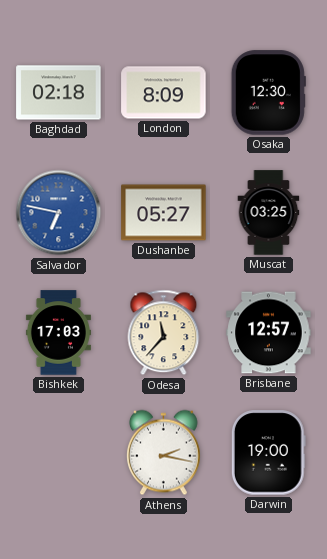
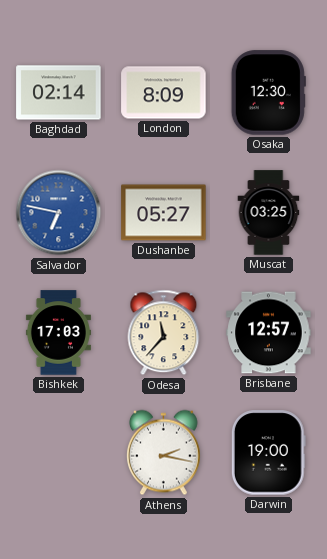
Baghdad: 02:18 -> 02:14
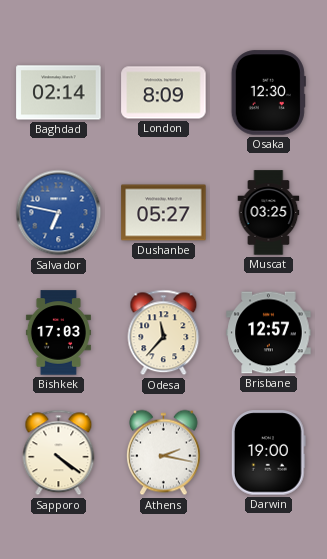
Sapporo: none -> 4:21
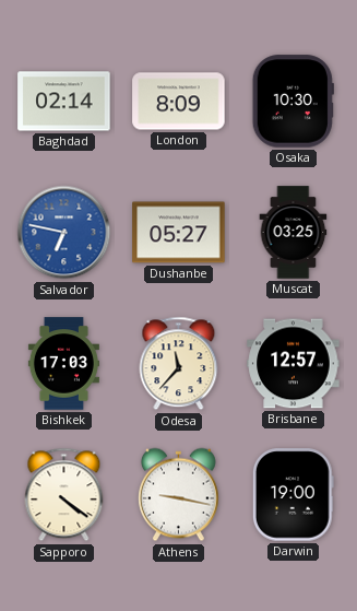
Osaka: 12:30 -> 10:30
Athens: 2:17 -> 9:17
